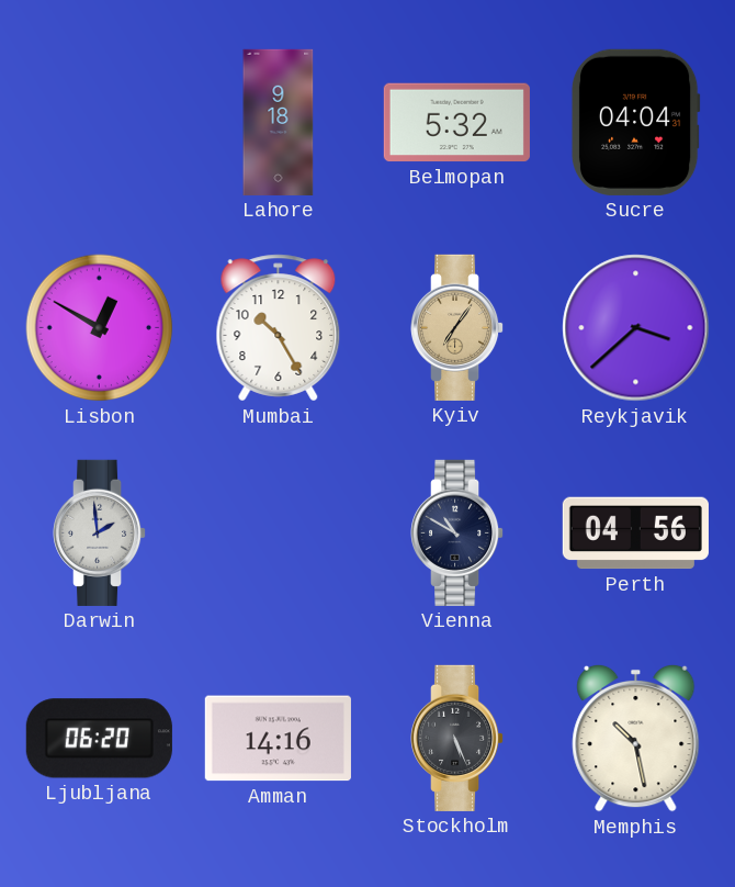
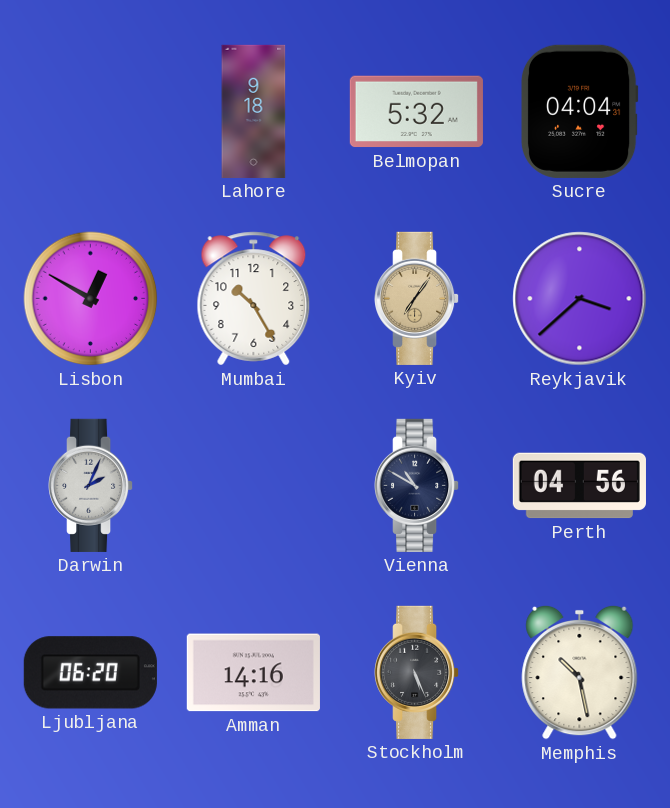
Darwin: 1:59 -> 2:04
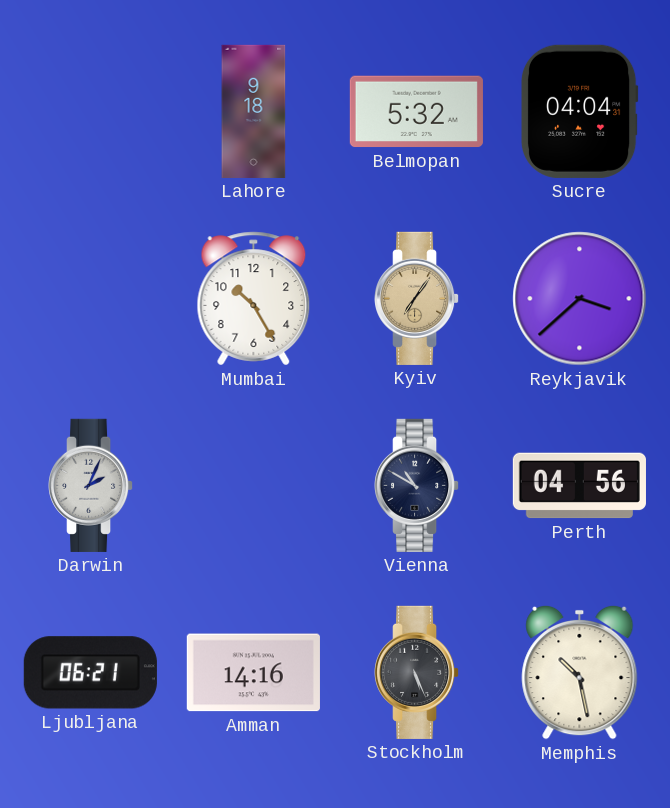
Lisbon: 12:50 -> none
Ljubljana: 06:20 -> 06:21
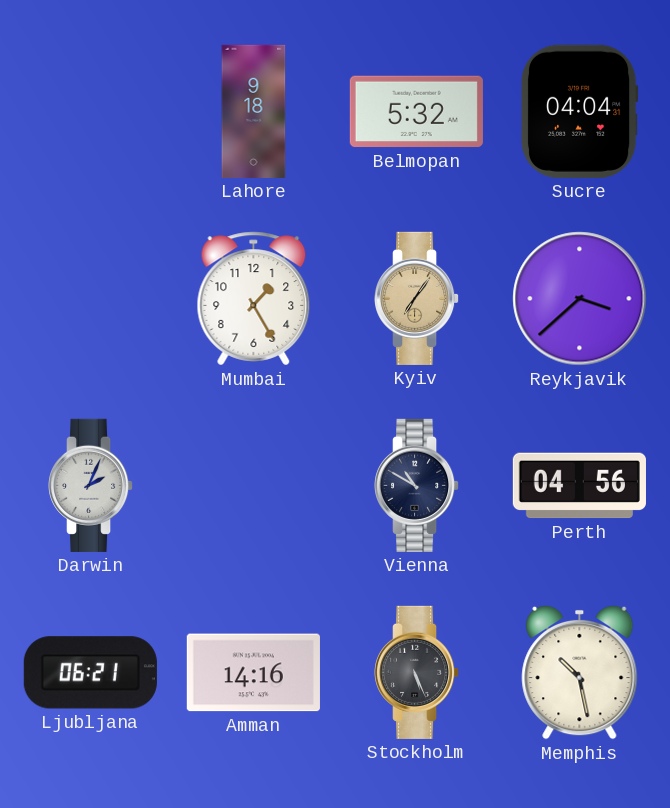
Mumbai: 10:25 -> 1:25
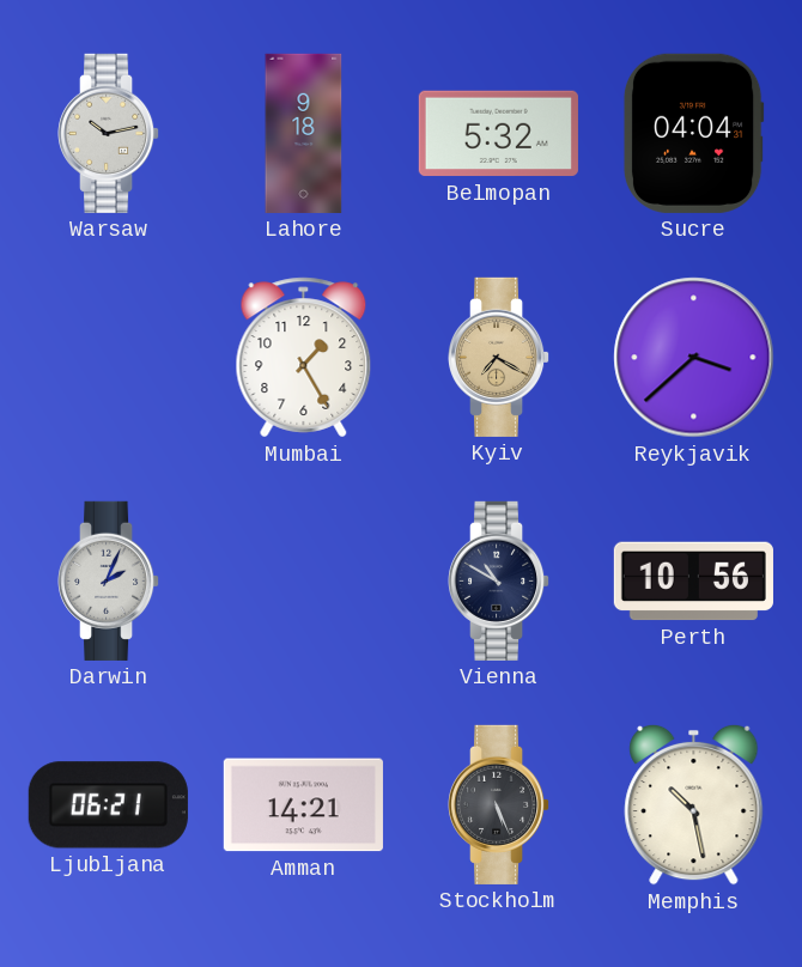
Warsaw: none -> 10:13
Kyiv: 7:06 -> 7:20
Perth: 04:56 -> 10:56
Amman: 14:16 -> 14:21
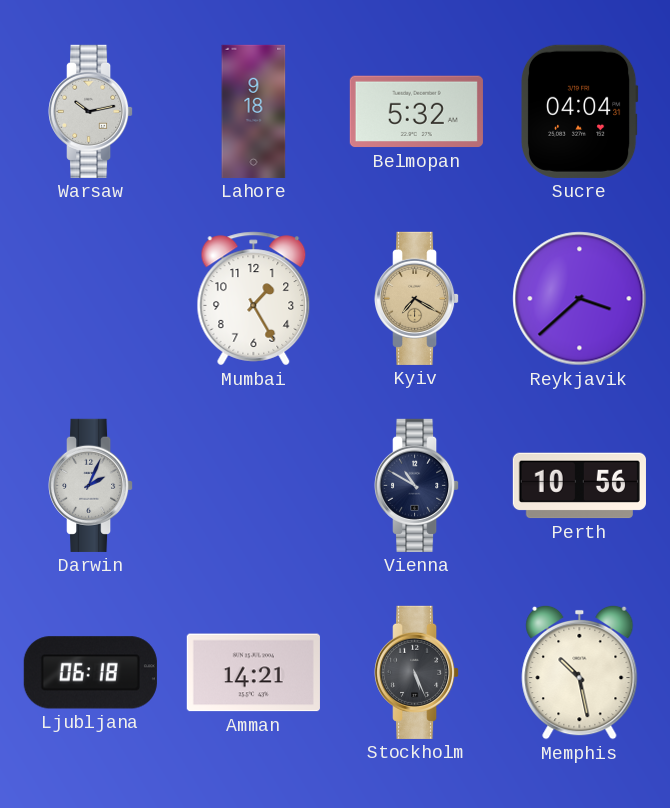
Ljubljana: 06:21 -> 06:18
